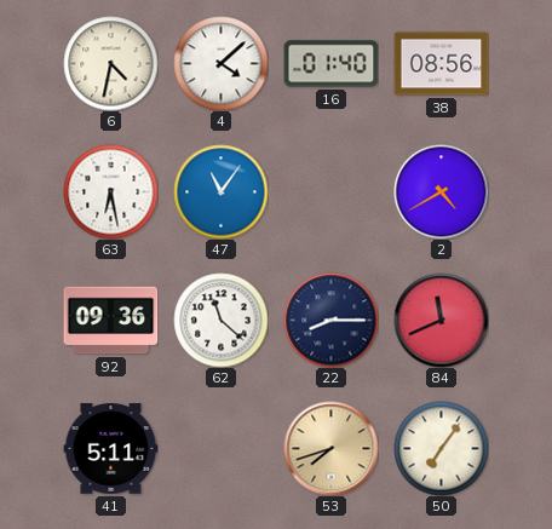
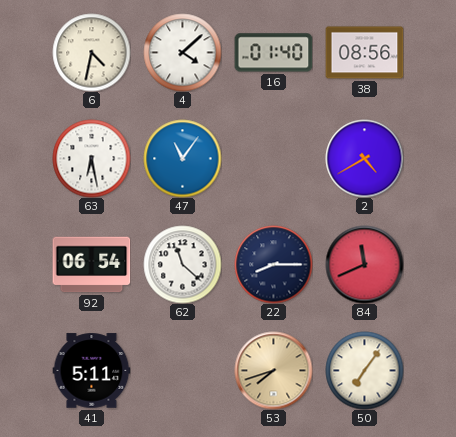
92: 09:36 -> 06:54
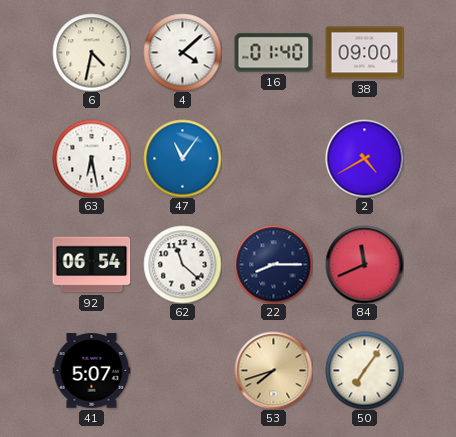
38: 08:56 -> 09:00
41: 5:11 -> 5:07
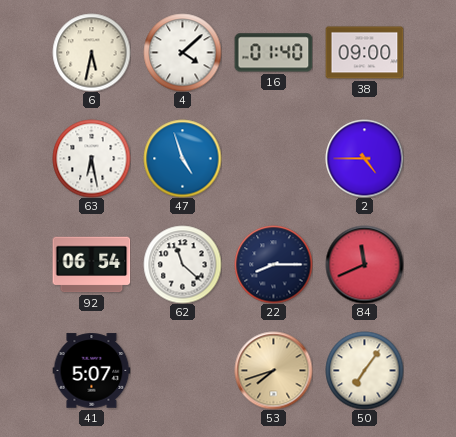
6: 4:32 -> 5:32
47: 11:06 -> 4:57
2: 4:40 -> 4:45
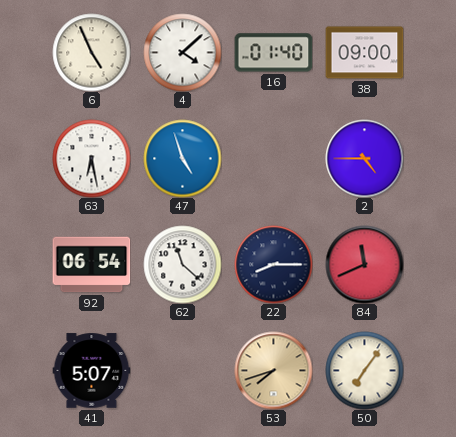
6: 5:32 -> 4:56
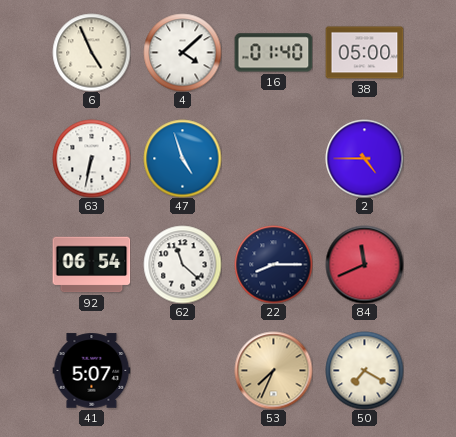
38: 09:00 -> 05:00
63: 6:28 -> 6:32
53: 7:42 -> 7:34
50: 7:06 -> 7:20
